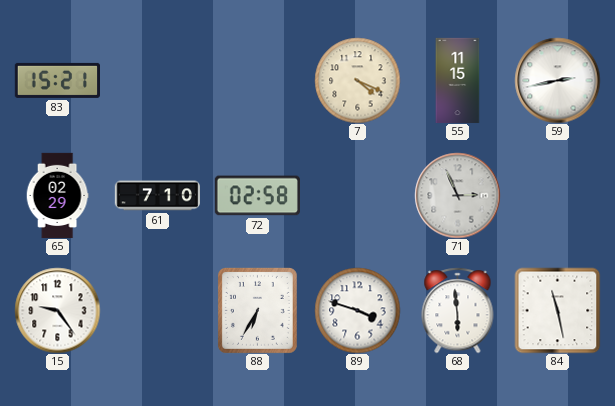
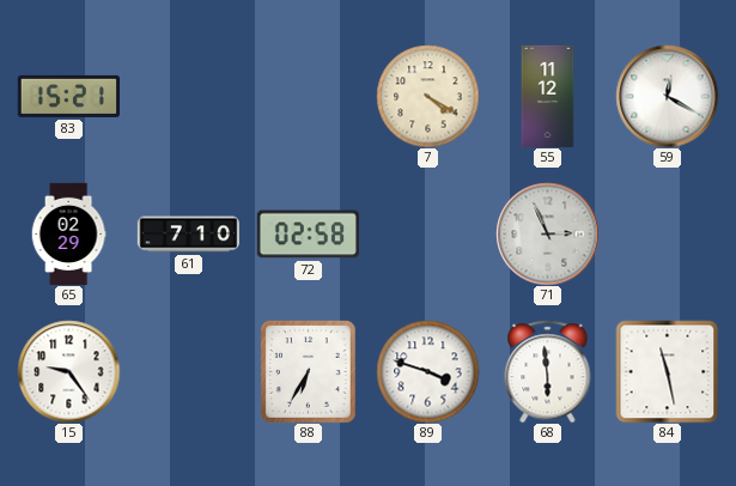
7: 4:19 -> 4:20
55: 11:15 -> 11:12
59: 2:43 -> 12:20
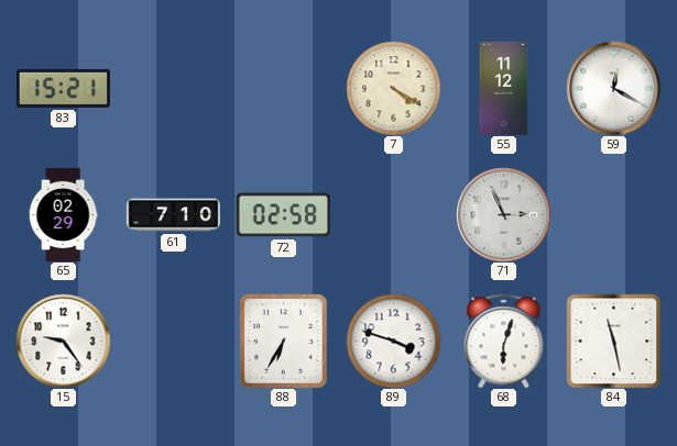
68: 5:59 -> 6:03
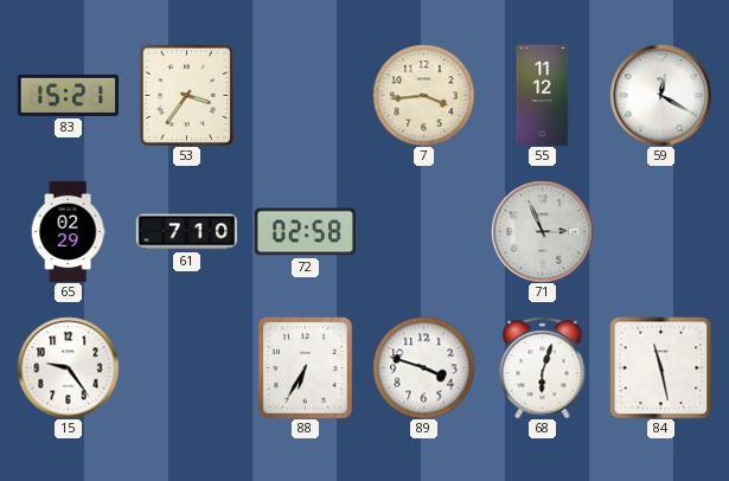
53: none -> 3:36
7: 4:20 -> 3:44
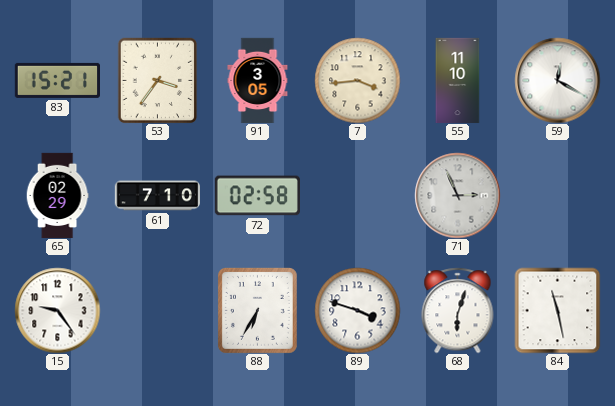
91: none -> 3:05
55: 11:12 -> 11:10
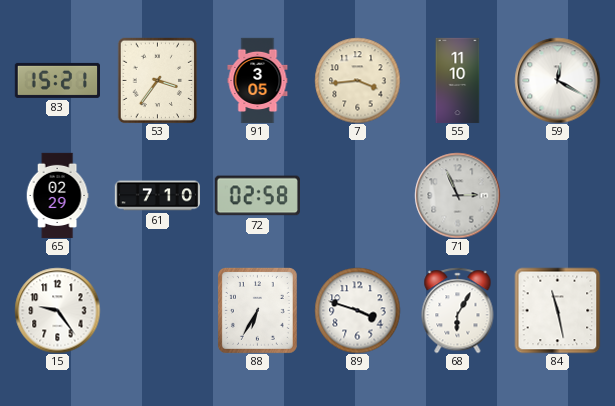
68: 6:03 -> 6:05
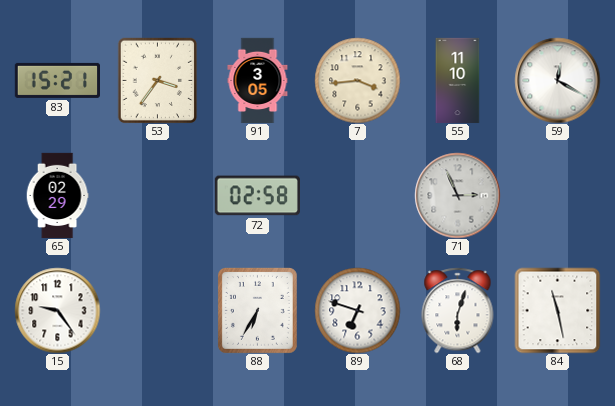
61: 7:10 -> none
89: 3:48 -> 6:48
68: 6:05 -> 6:03
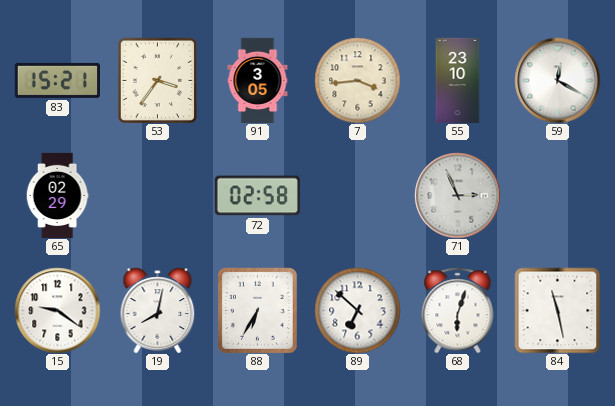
55: 11:10 -> 23:10
15: 9:24 -> 9:21
19: none -> 8:02
89: 6:48 -> 6:52
